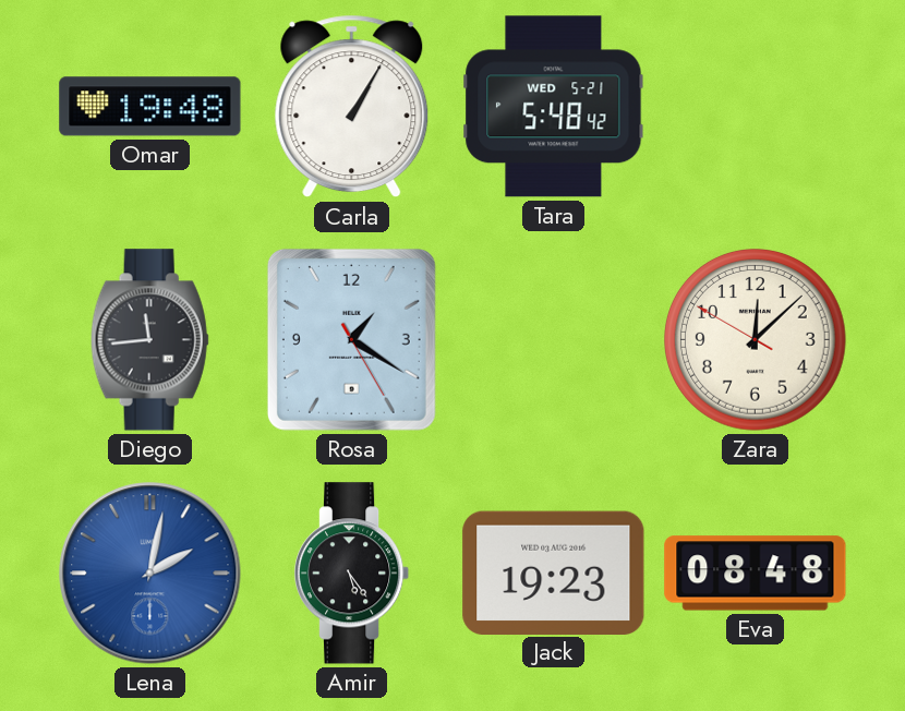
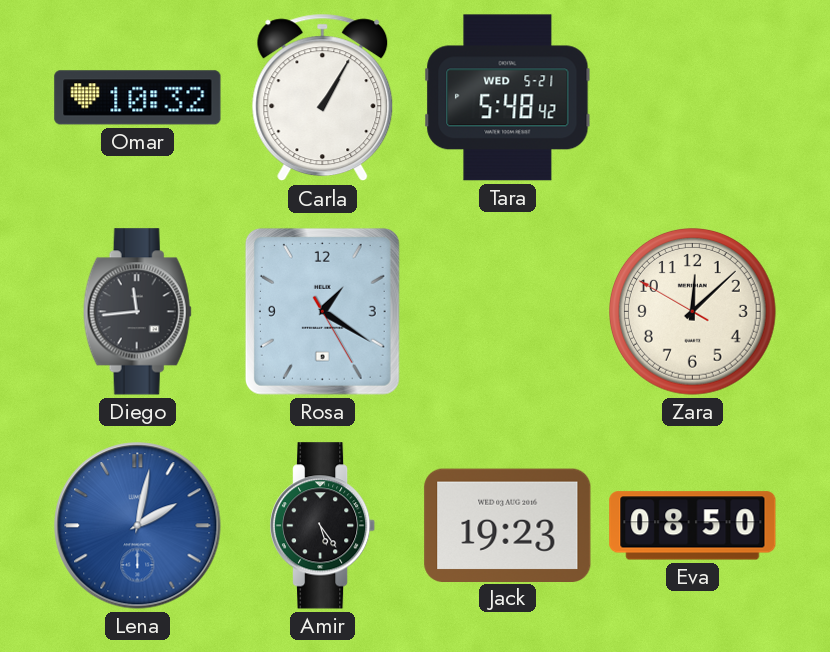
Omar: 19:48 -> 10:32
Eva: 08:48 -> 08:50
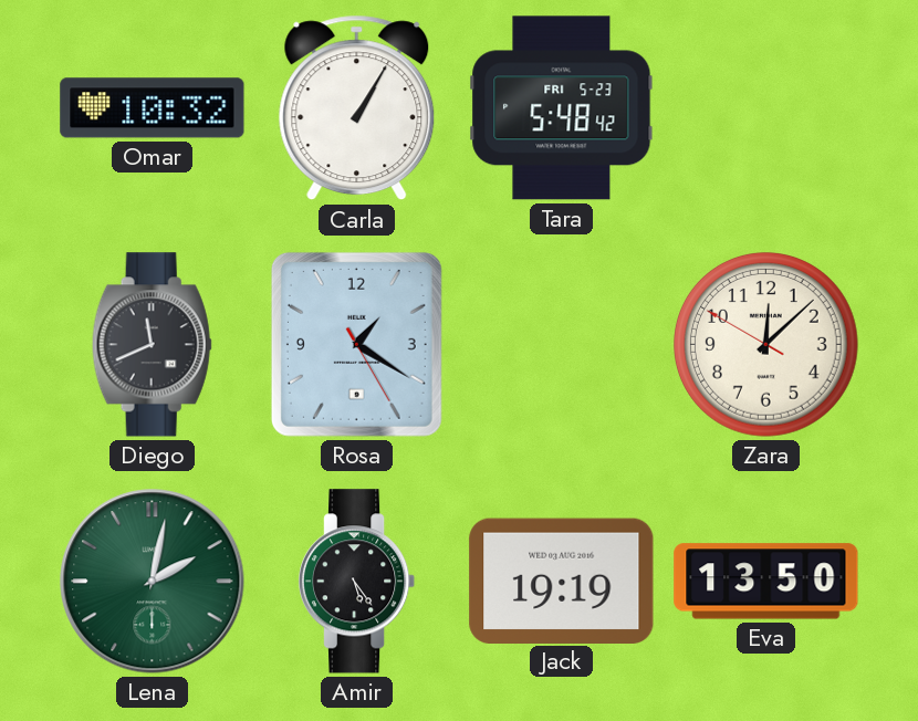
Tara date: WED 5-21 -> FRI 5-23
Diego: 11:44 -> 11:41
Lena dial: blue -> green
Jack: 19:23 -> 19:19
Eva: 08:50 -> 13:50
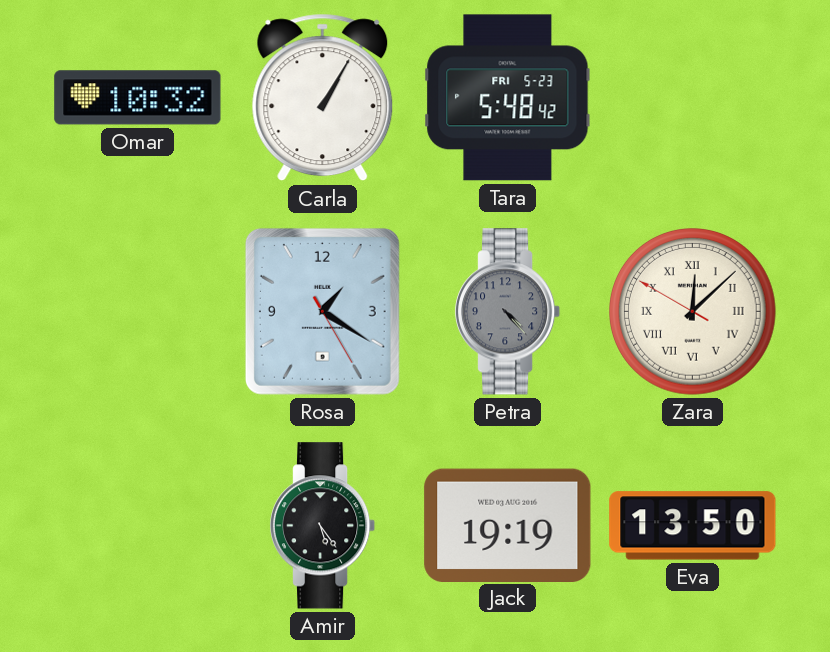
Diego: 11:41 -> none
Petra: none -> 4:23
Zara numerals: Arabic -> Roman
Lena: 2:02 -> none
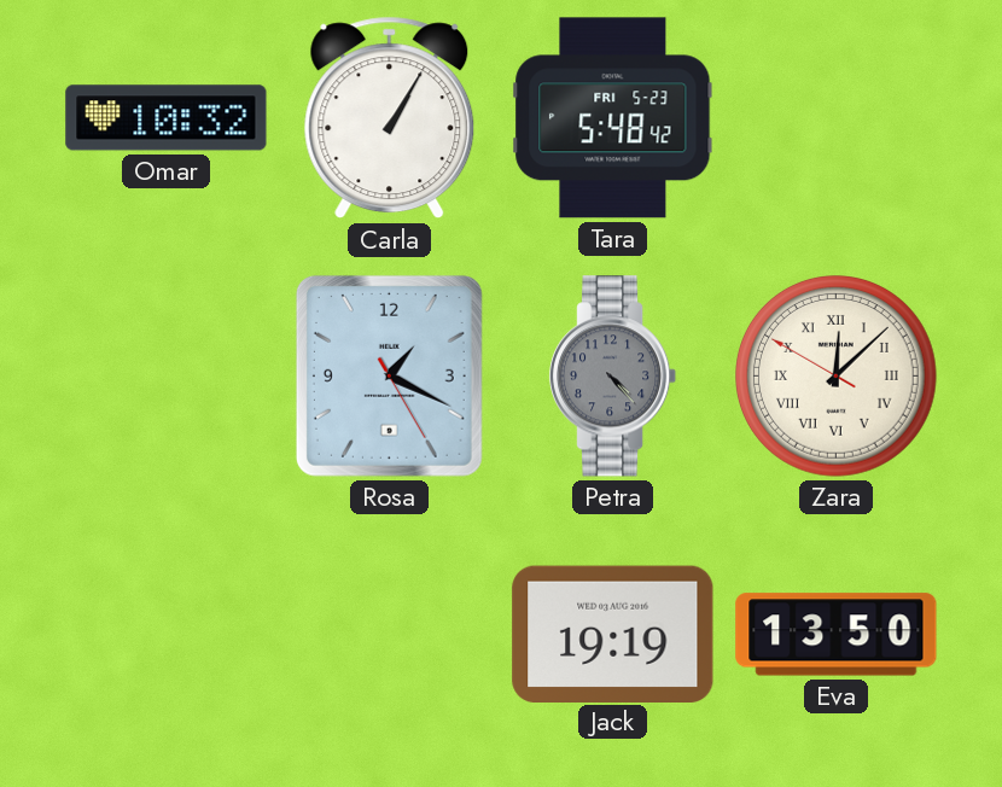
Rosa: 1:20 -> 1:19
Amir: 5:24 -> none
